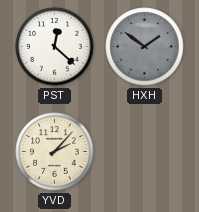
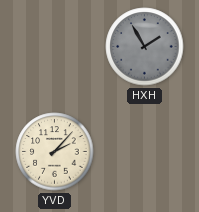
PST: 12:22 -> none
HXH: 1:51 -> 1:55
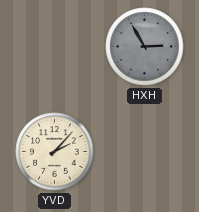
HXH: 1:55 -> 2:55
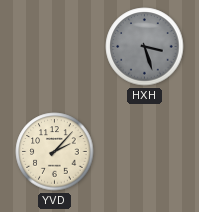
HXH: 2:55 -> 3:27
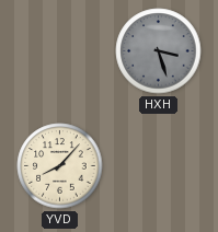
YVD: 2:07 -> 8:07
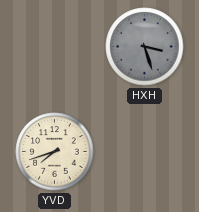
YVD: 8:07 -> 7:42
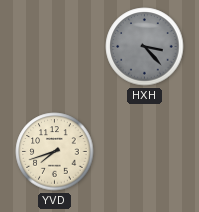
HXH: 3:27 -> 3:23
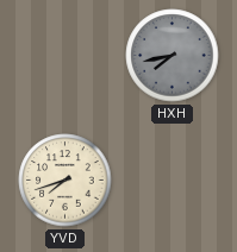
HXH: 3:23 -> 7:43
